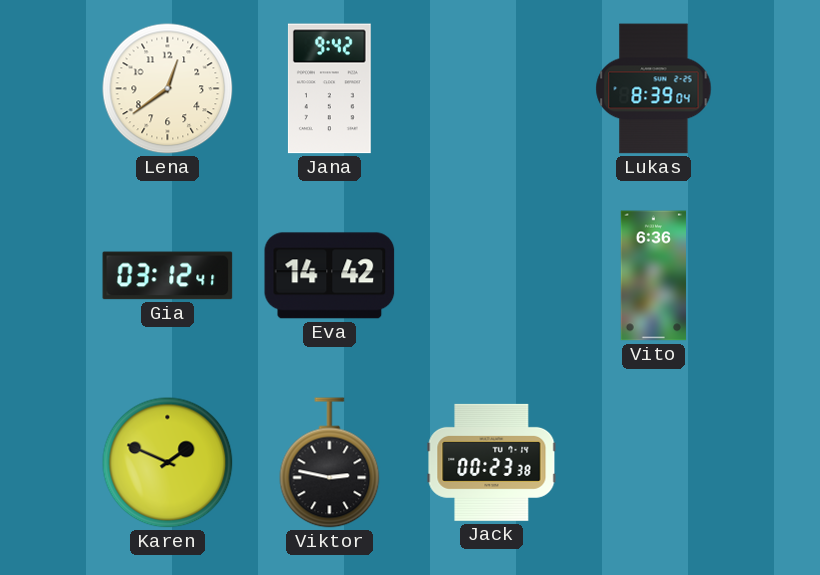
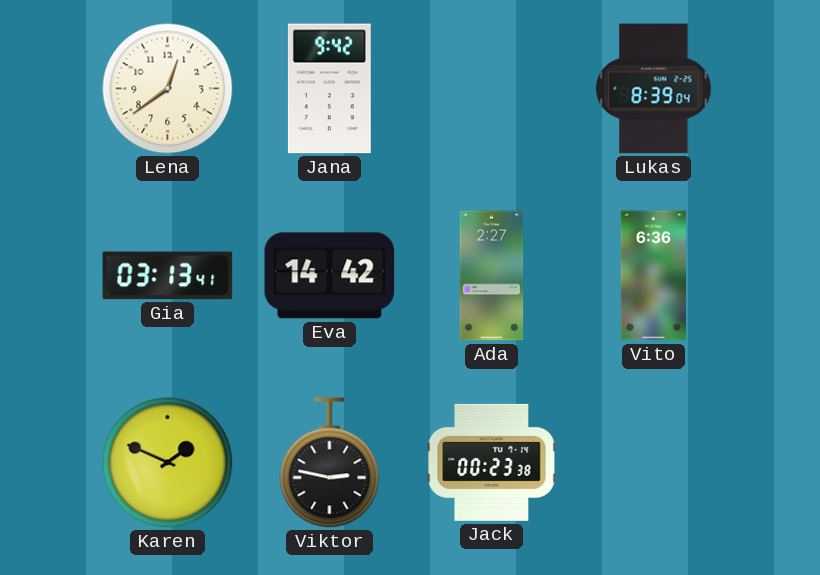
Gia: 03:12 -> 03:13
Ada: none -> 2:27
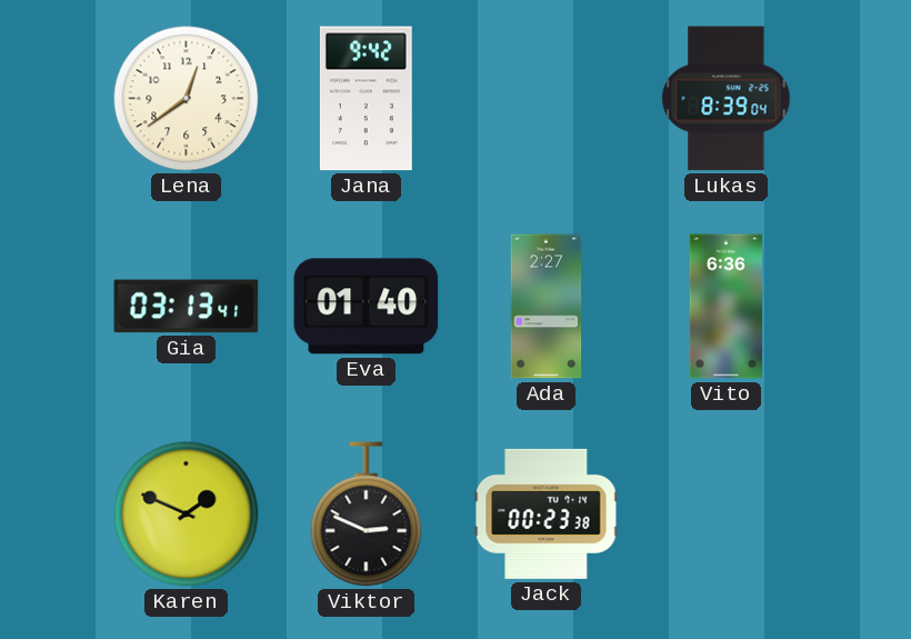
Eva: 14:42 -> 01:40
Viktor: 2:47 -> 2:49
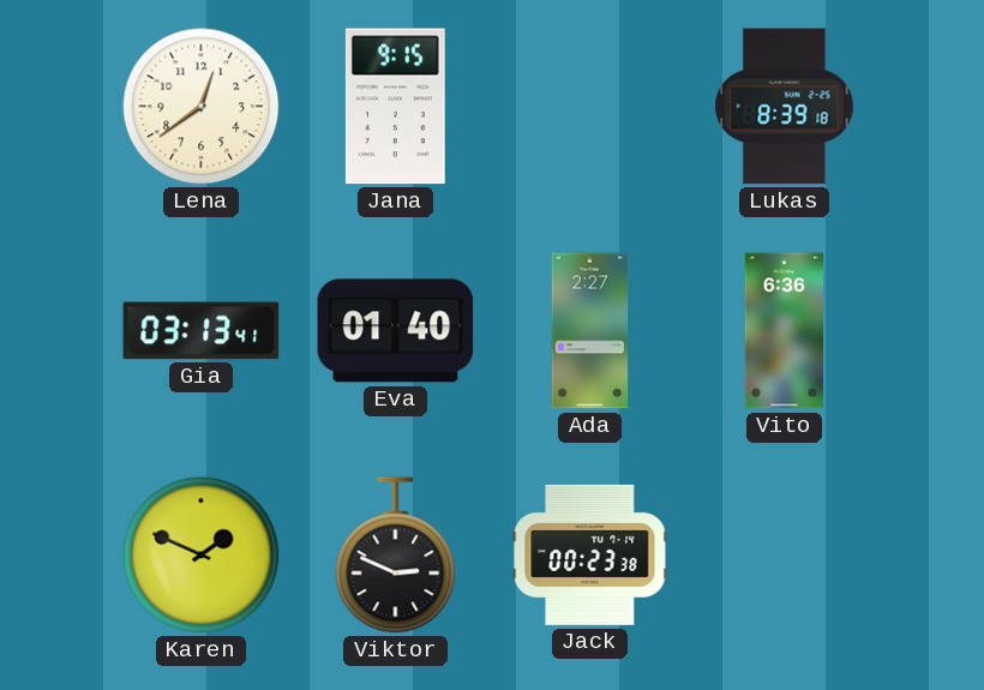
Jana: 9:42 -> 9:15
Lukas: 8:39:04 -> 8:39:18
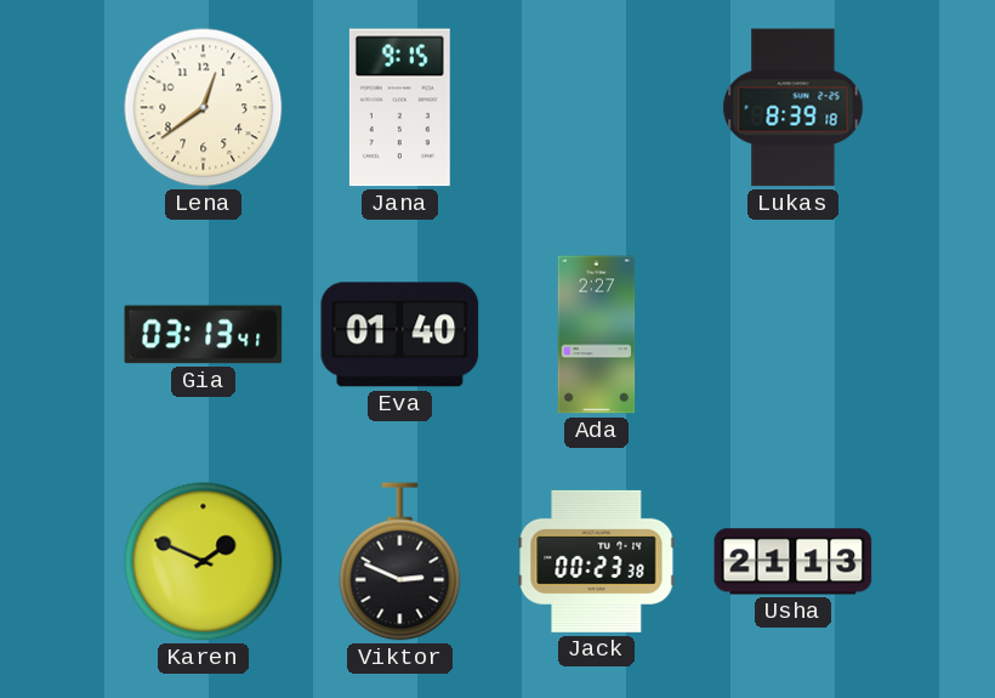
Vito: 6:36 -> none
Usha: none -> 21:13
